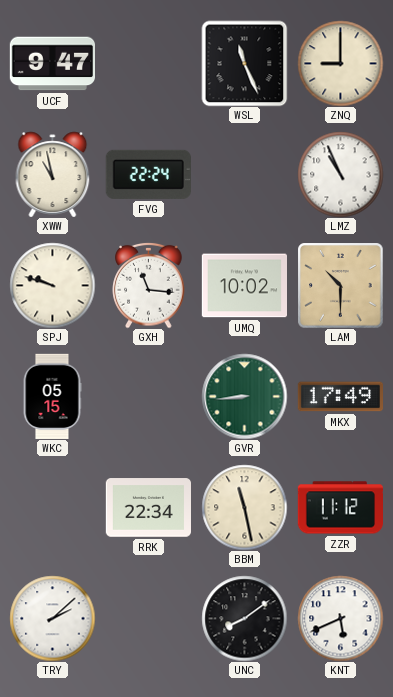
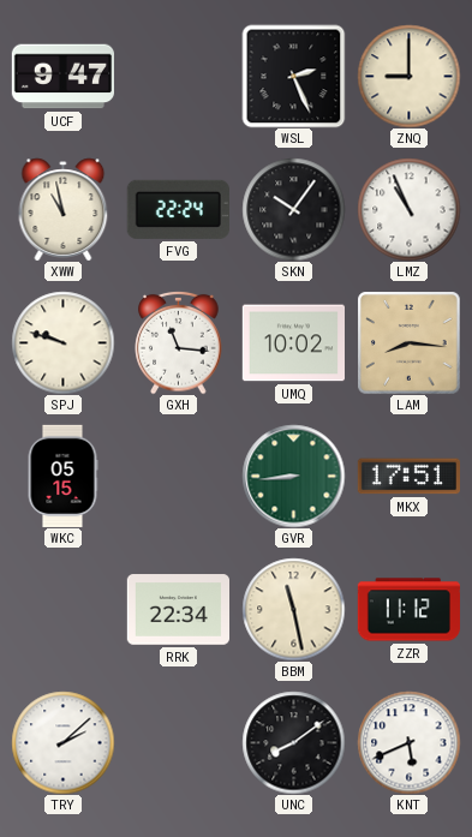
WSL: 11:26 -> 2:26
SKN: none -> 10:06
LAM: 10:30 -> 8:16
MKX: 17:49 -> 17:51
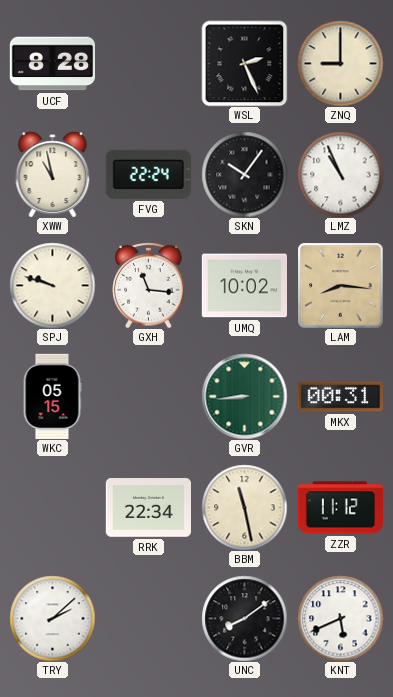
UCF: 9:47 -> 8:28
MKX: 17:51 -> 00:31
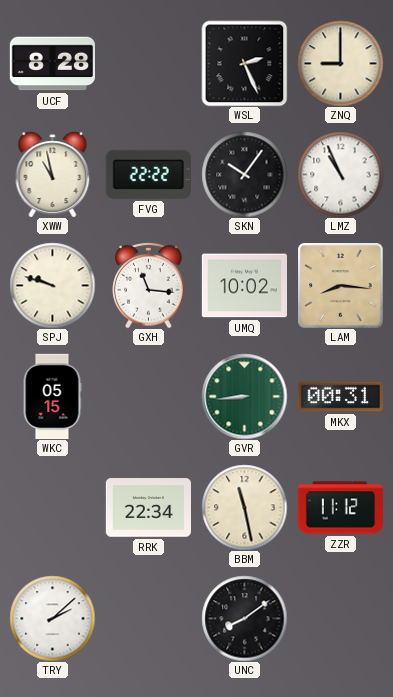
FVG: 22:24 -> 22:22
KNT: 5:41 -> none
